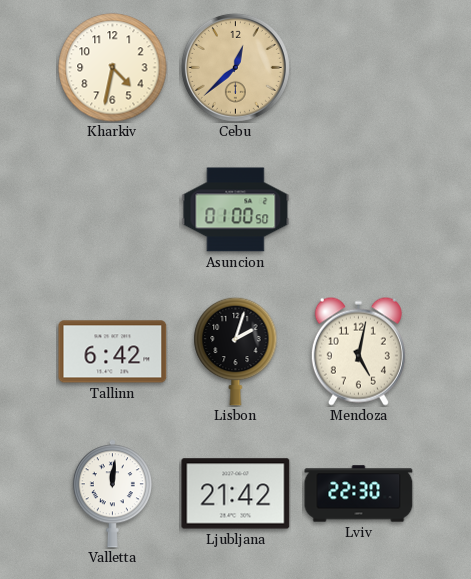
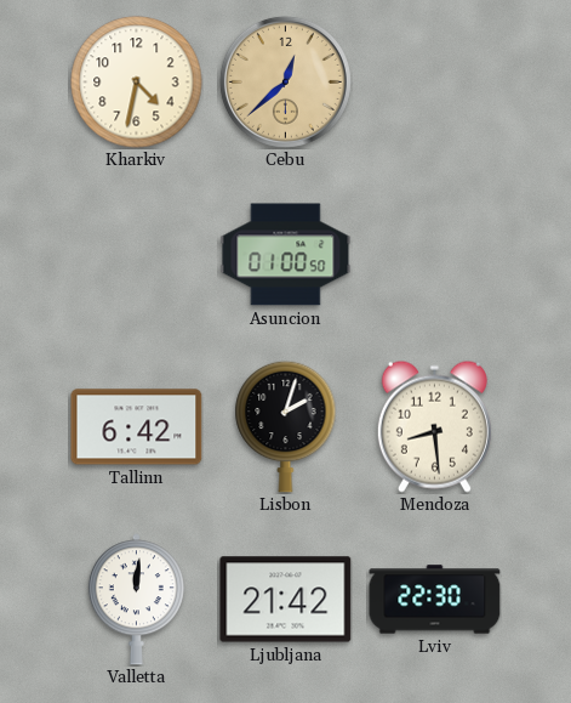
Mendoza: 5:02 -> 8:29
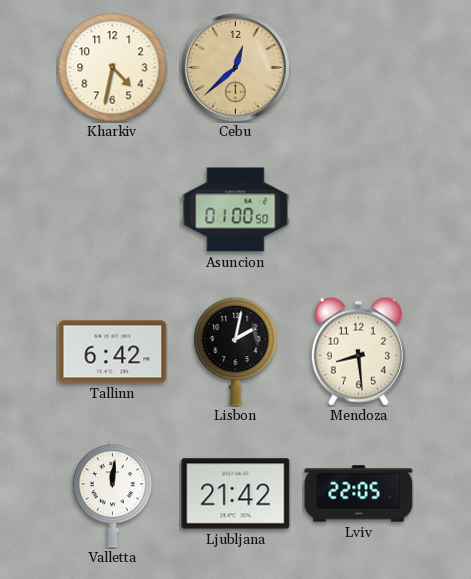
Lisbon: 2:03 -> 2:02
Lviv: 22:30 -> 22:05
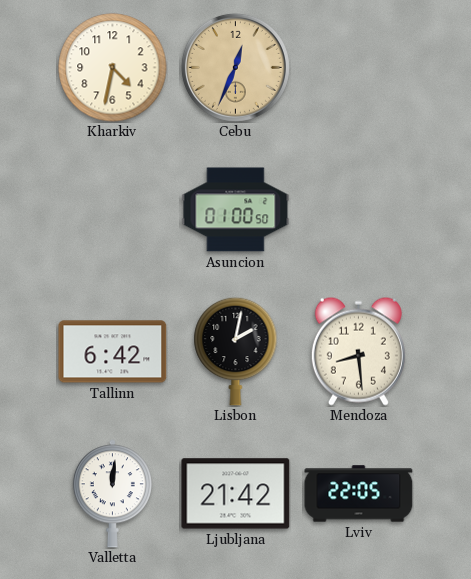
Cebu: 12:38 -> 12:34
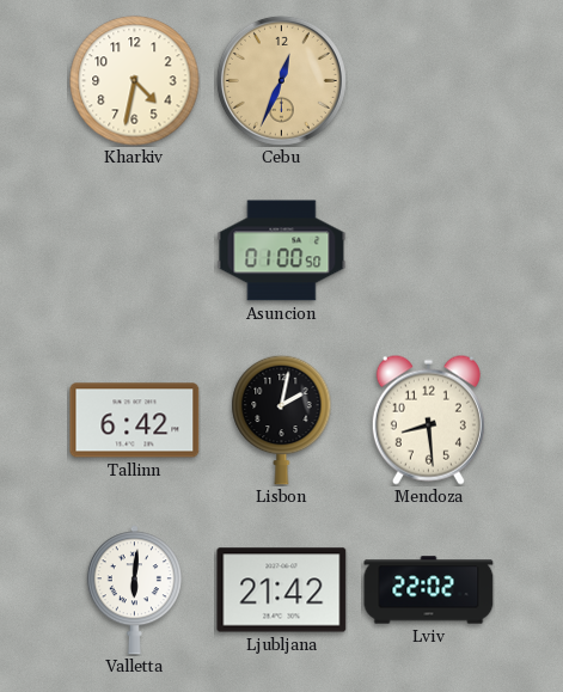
Valletta: 12:01 -> 6:01
Lviv: 22:05 -> 22:02
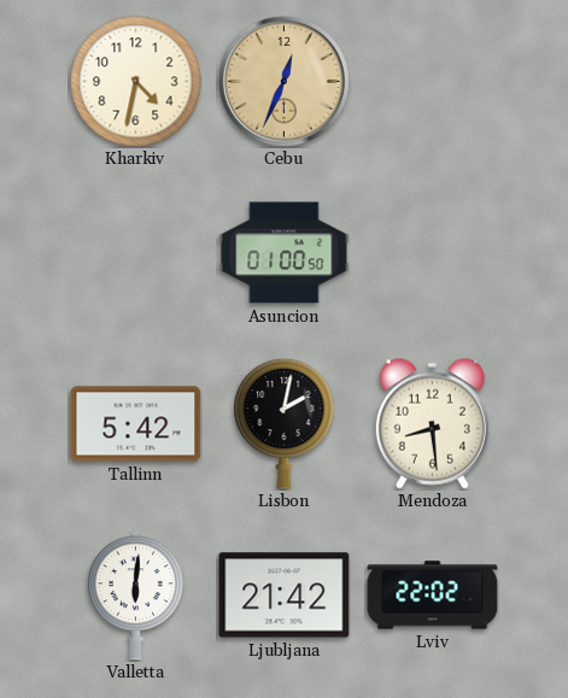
Tallinn: 6:42 -> 5:42
